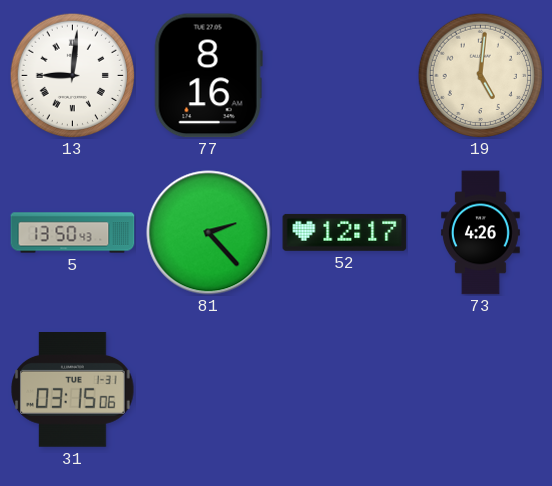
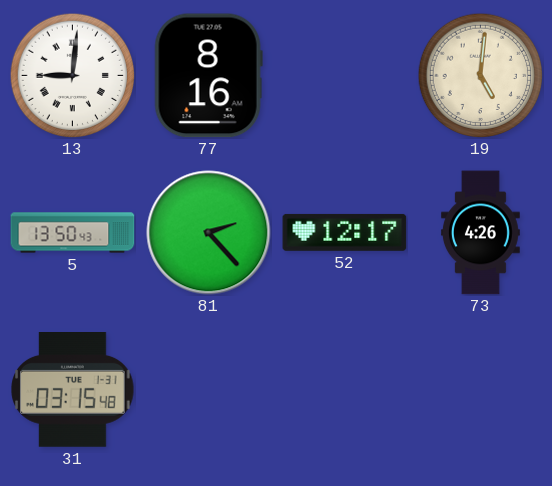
31: 03:15:06 -> 03:15:48
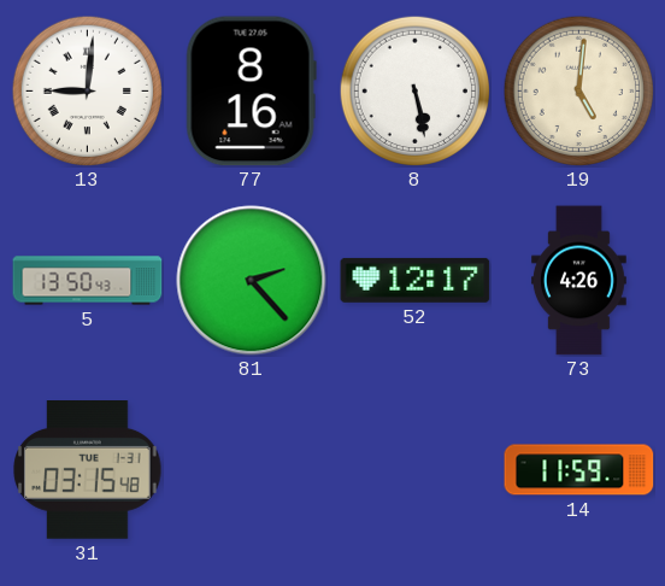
8: none -> 5:28
14: none -> 11:59
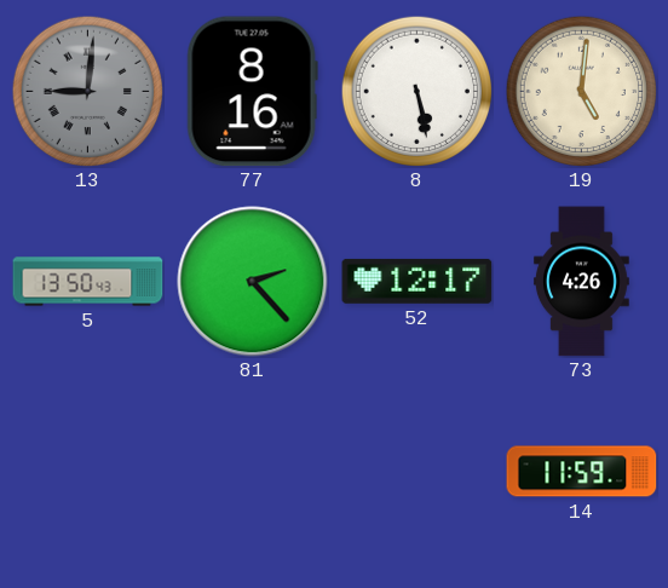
13 dial: white -> grey
31: 03:15 -> none
